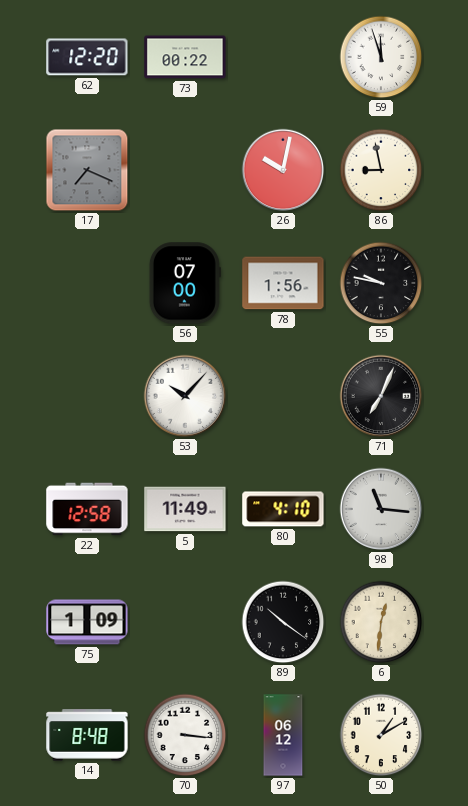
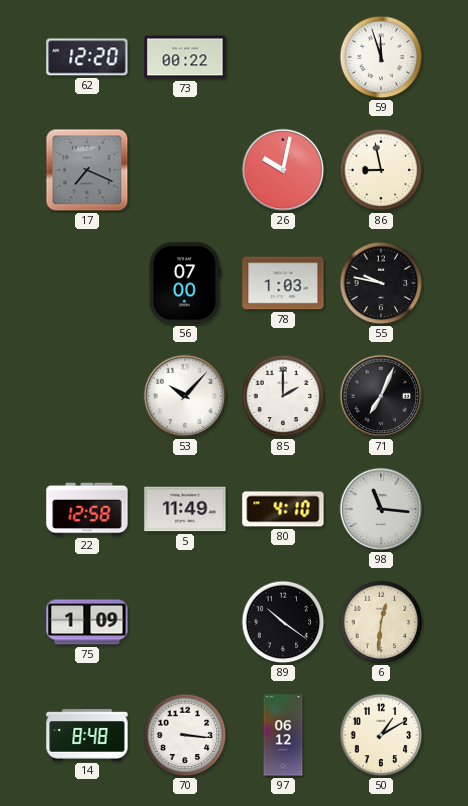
78: 1:56 -> 1:03
85: none -> 2:00
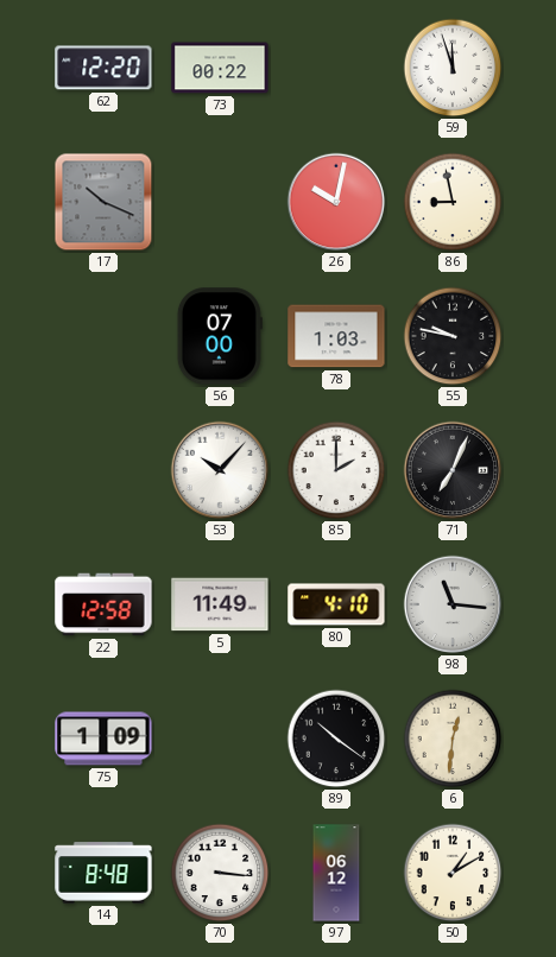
17: 7:19 -> 10:19
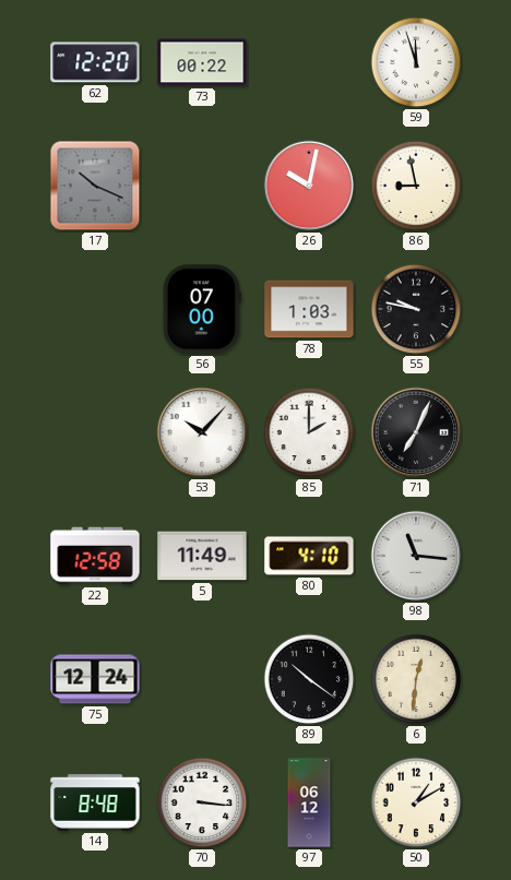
75: 1:09 -> 12:24
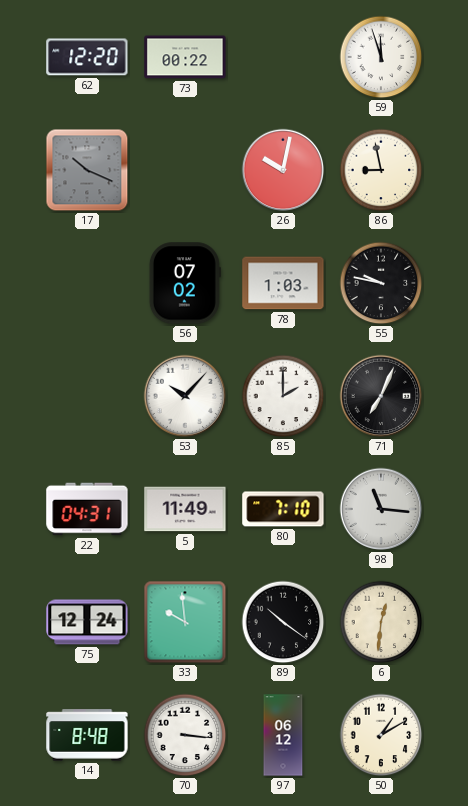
56: 07:00 -> 07:02
22: 12:58 -> 04:31
80: 4:10 -> 7:10
33: none -> 9:59
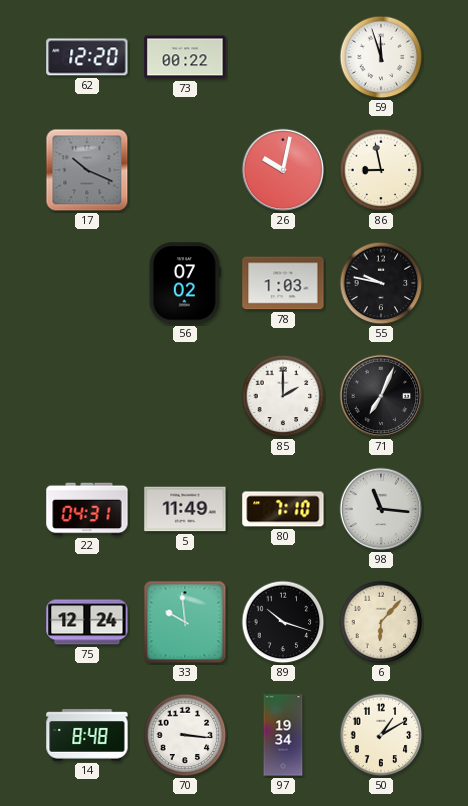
53: 10:07 -> none
89: 10:21 -> 10:18
6: 12:31 -> 6:07
97: 06:12 -> 19:34
